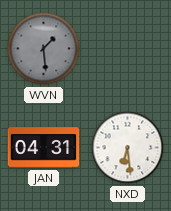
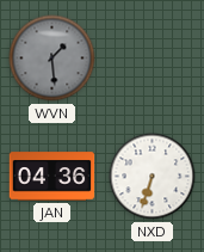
JAN: 04:31 -> 04:36
NXD: 6:29 -> 6:33
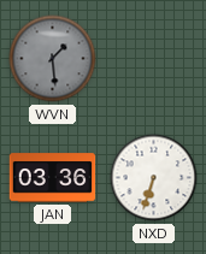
JAN: 04:36 -> 03:36
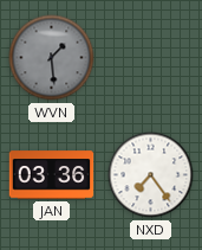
NXD: 6:33 -> 7:24
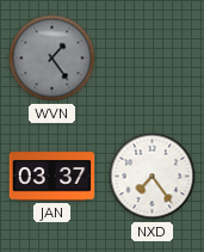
WVN: 1:29 -> 1:24
JAN: 03:36 -> 03:37
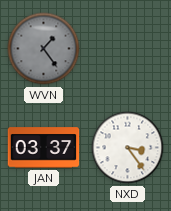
NXD: 7:24 -> 3:24
